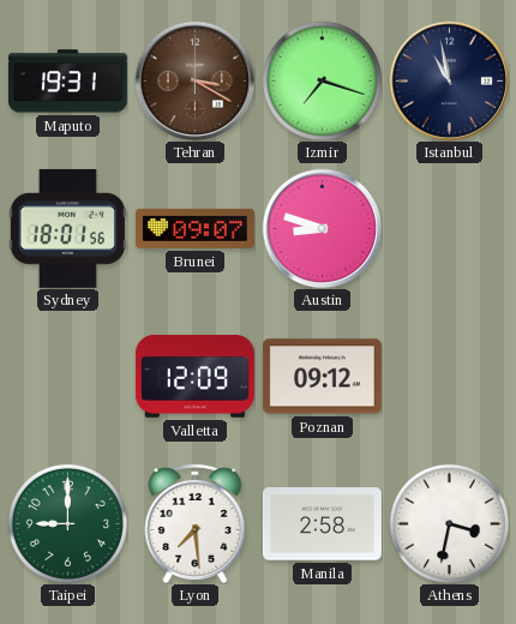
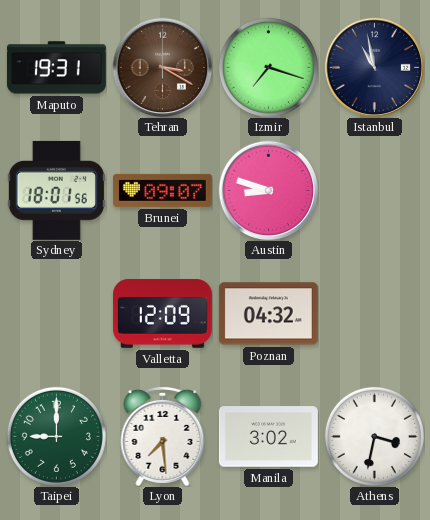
Poznan: 09:12 -> 04:32
Manila: 2:58 -> 3:02
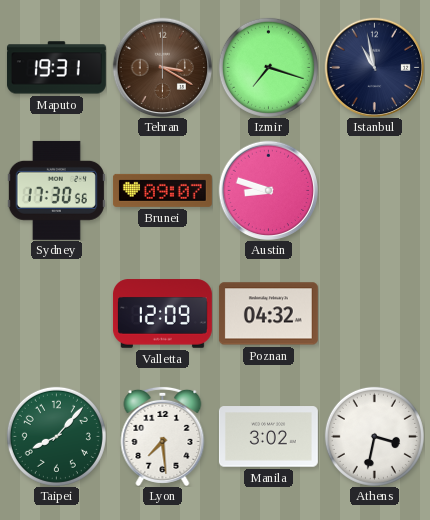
Sydney: 18:01 -> 17:30
Taipei: 9:00 -> 8:07
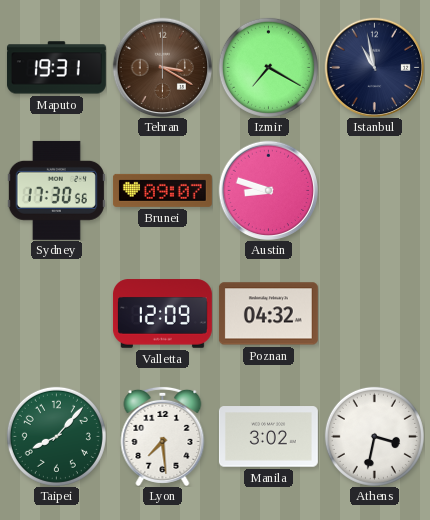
Izmir: 7:18 -> 7:20
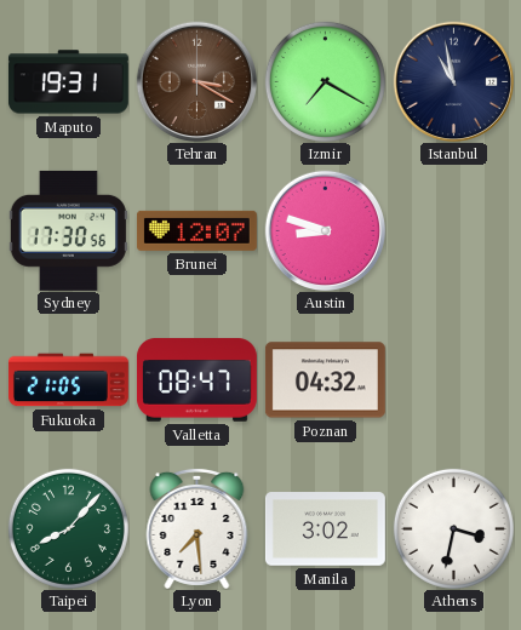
Brunei: 09:07 -> 12:07
Fukuoka: none -> 21:05
Valletta: 12:09 -> 08:47
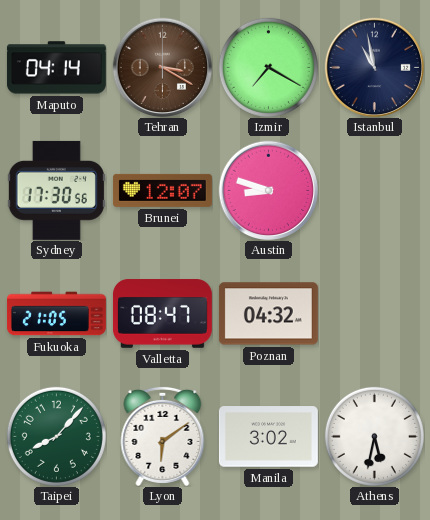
Maputo: 19:31 -> 04:14
Lyon: 7:29 -> 6:09
Athens: 3:32 -> 5:32
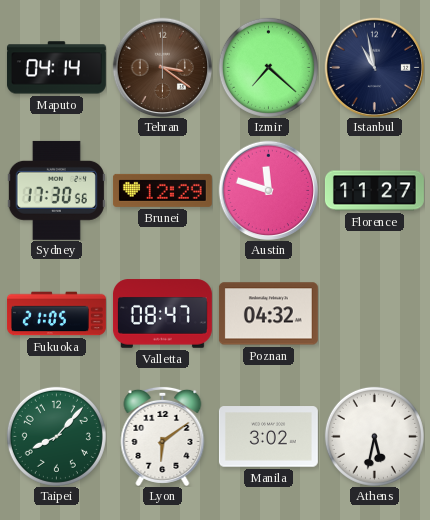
Tehran: 3:20 -> 3:21
Izmir: 7:20 -> 7:22
Brunei: 12:07 -> 12:29
Austin: 8:48 -> 11:48
Florence: none -> 11:27
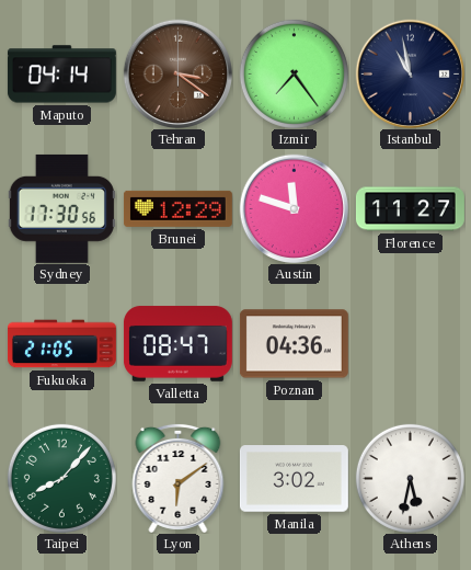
Izmir: 7:22 -> 7:24
Poznan: 04:32 -> 04:36
